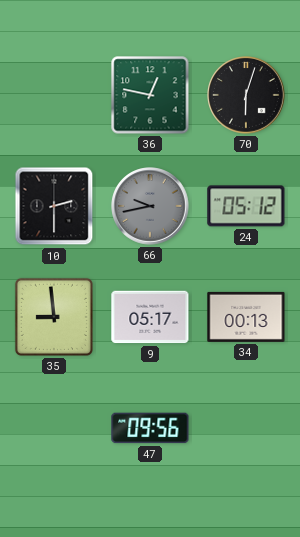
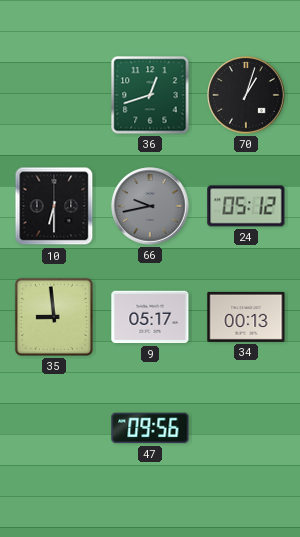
36: 12:47 -> 12:42
70: 6:03 -> 1:03
10: 2:30 -> 6:30
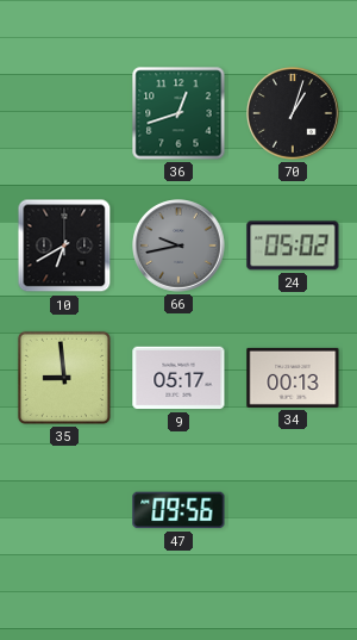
10: 6:30 -> 6:40
24: 05:12 -> 05:02
